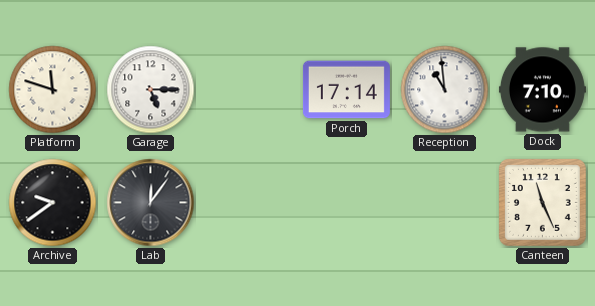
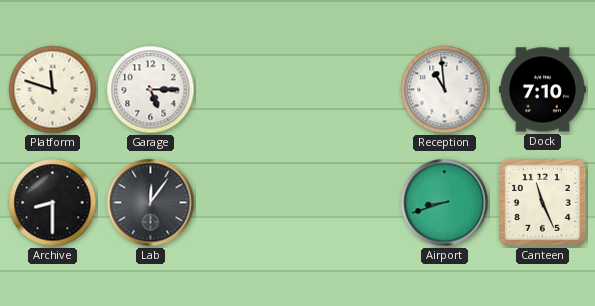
Porch: 17:14 -> none
Archive: 9:39 -> 8:30
Airport: none -> 8:42
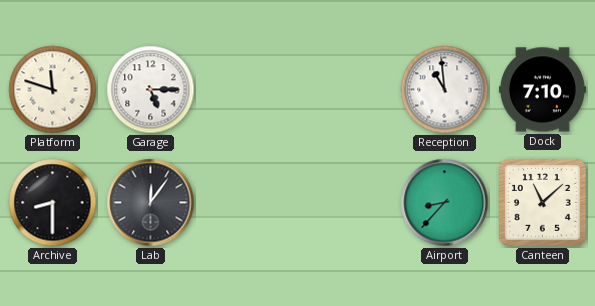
Airport: 8:42 -> 8:37
Canteen: 11:26 -> 11:08
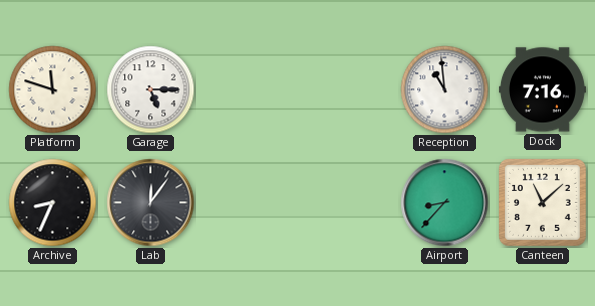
Dock: 7:10 -> 7:16
Archive: 8:30 -> 8:34
